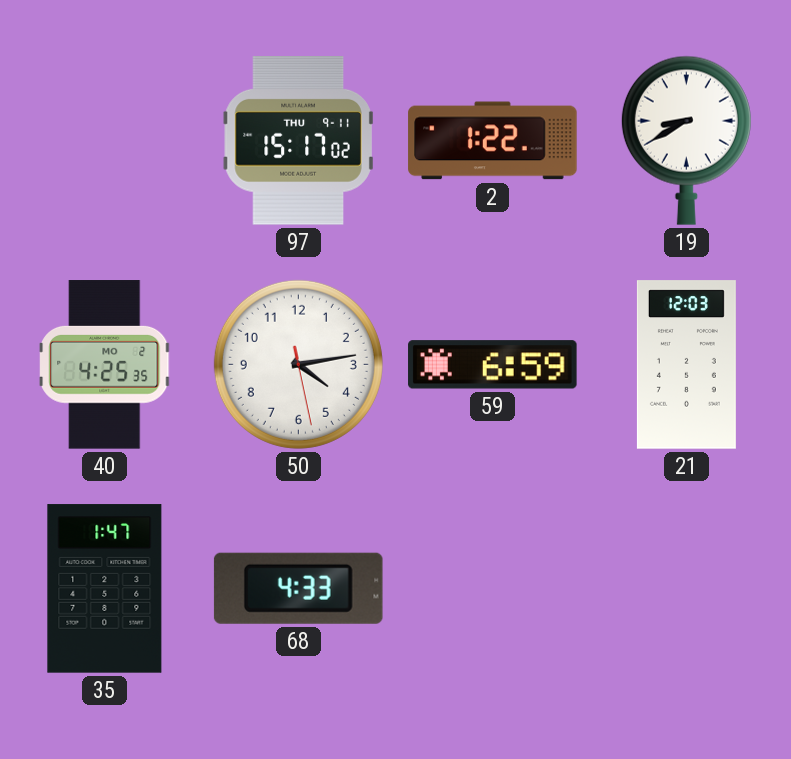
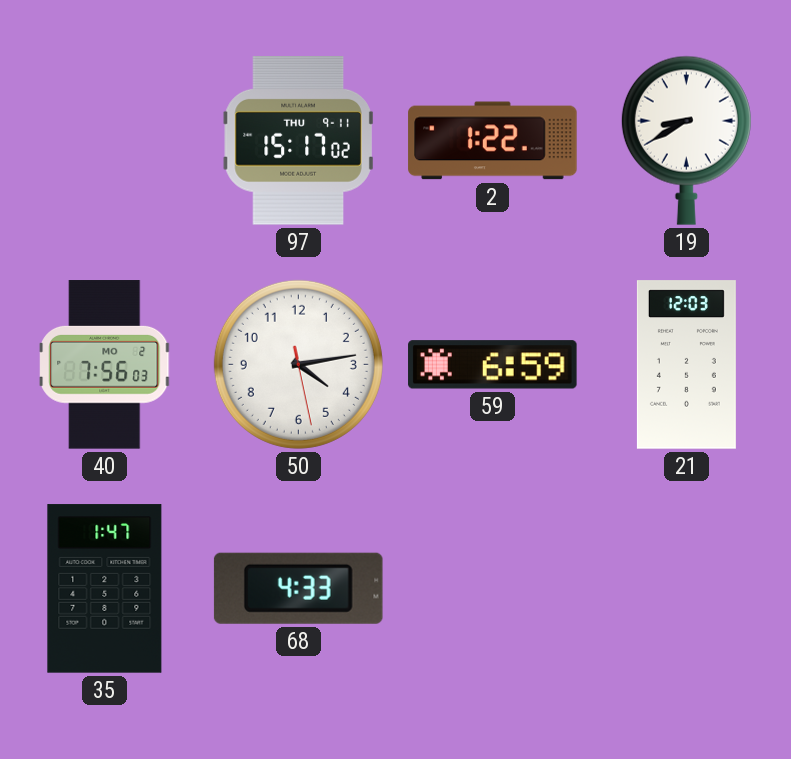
40: 4:25 -> 7:56
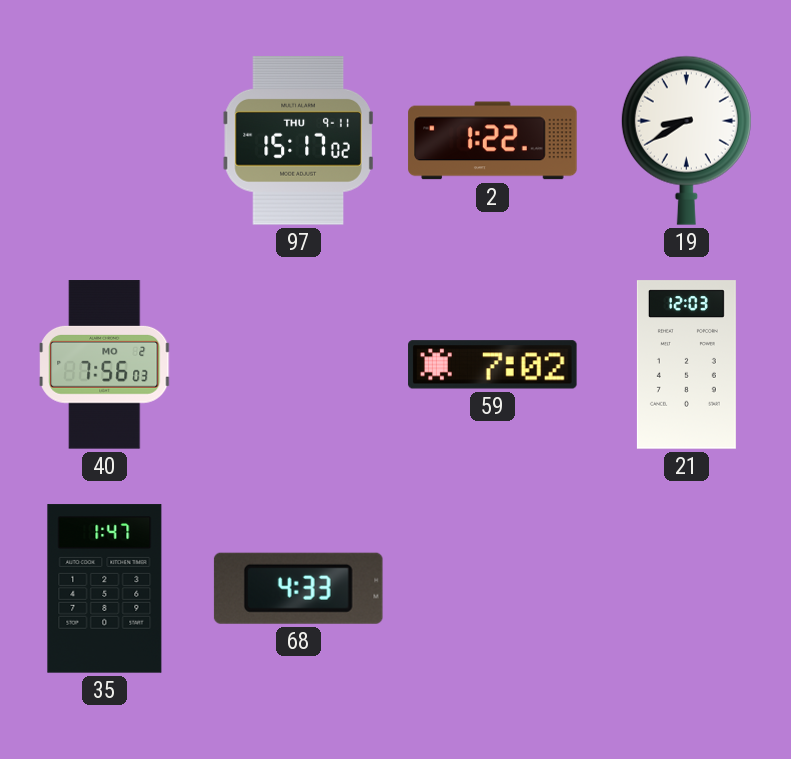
50: 4:13 -> none
59: 6:59 -> 7:02
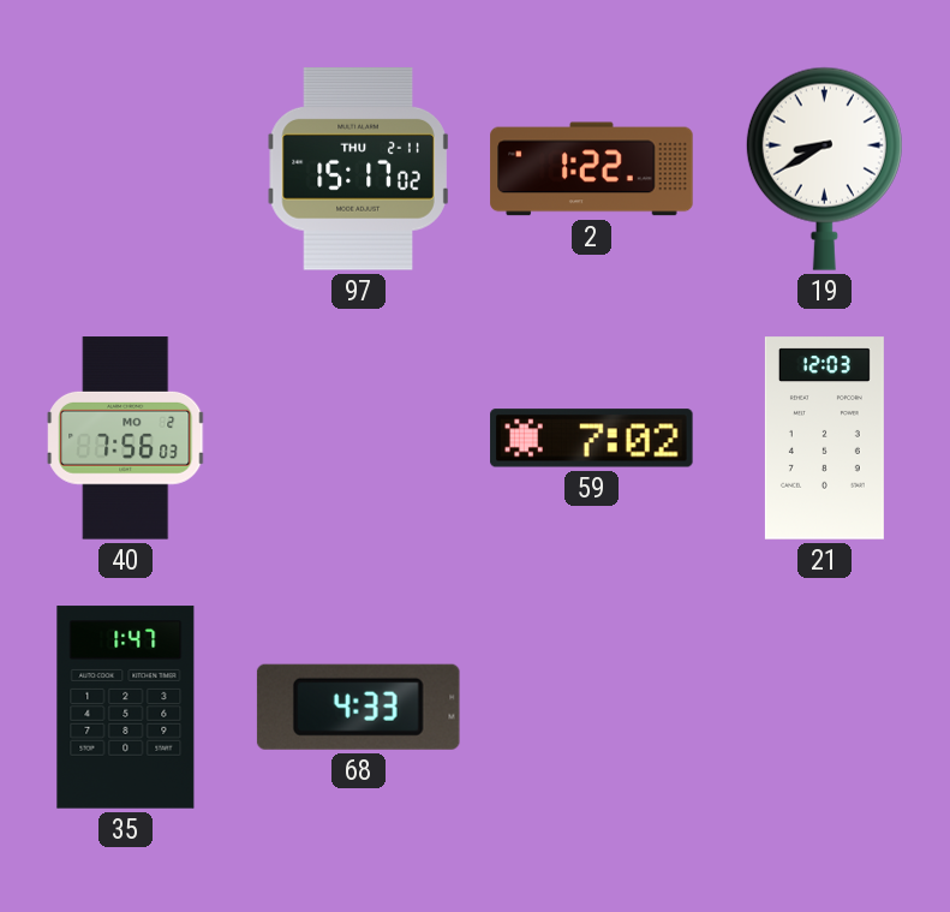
97 date: THU 9-11 -> THU 2-11
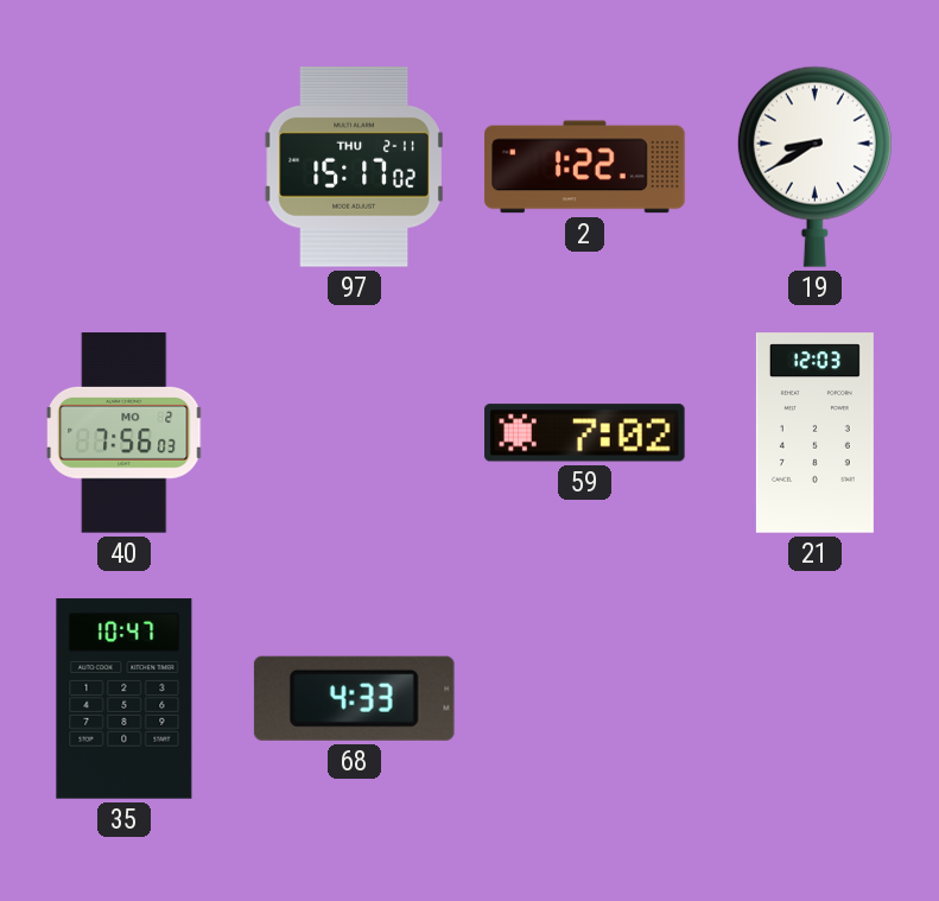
35: 1:47 -> 10:47
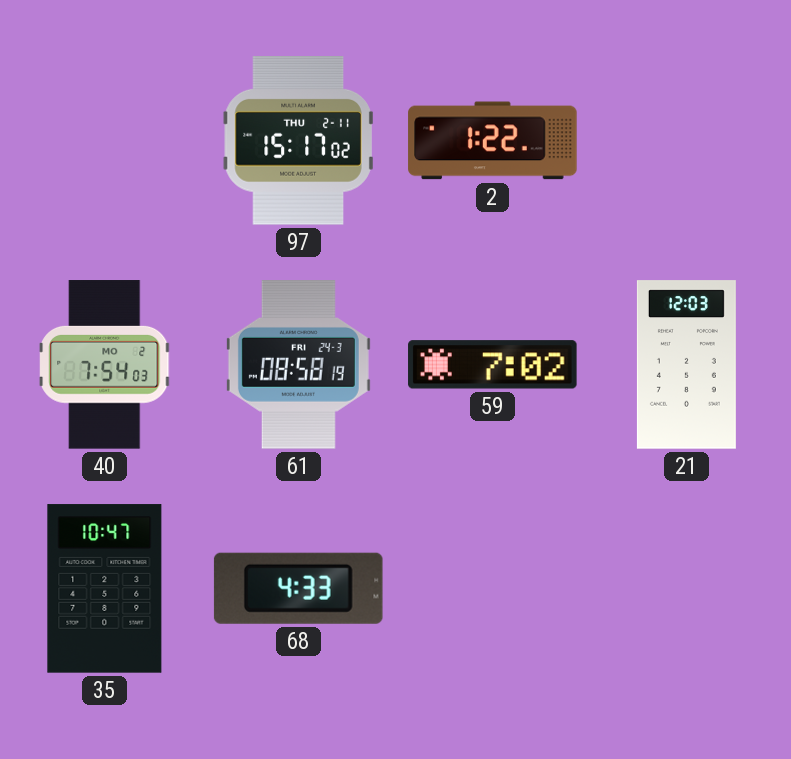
19: 8:40 -> none
40: 7:56 -> 7:54
61: none -> 08:58
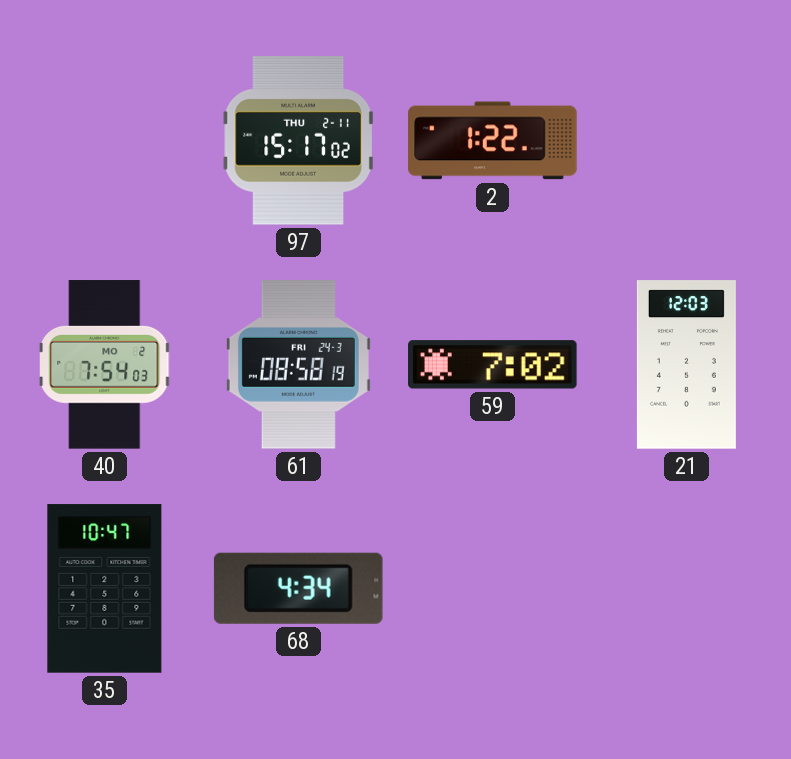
68: 4:33 -> 4:34
